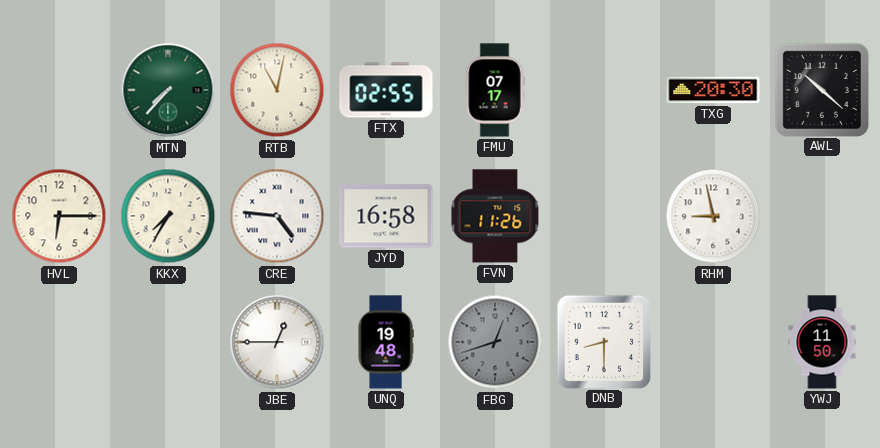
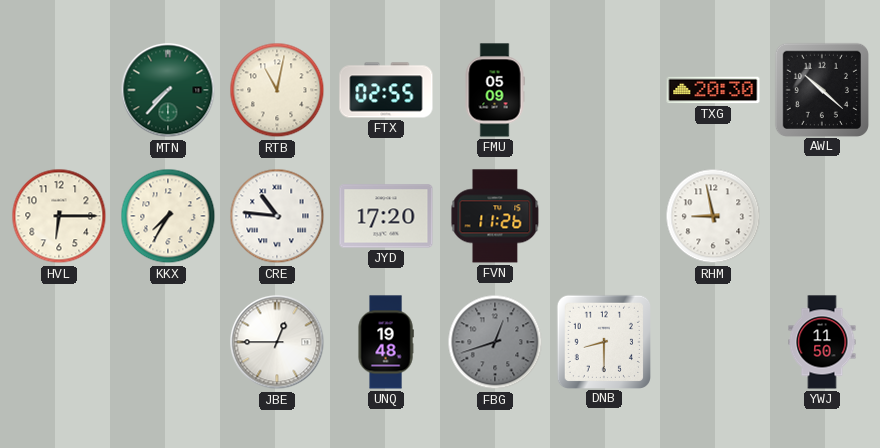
FMU: 07:17 -> 05:09
CRE: 4:46 -> 10:46
JYD: 16:58 -> 17:20
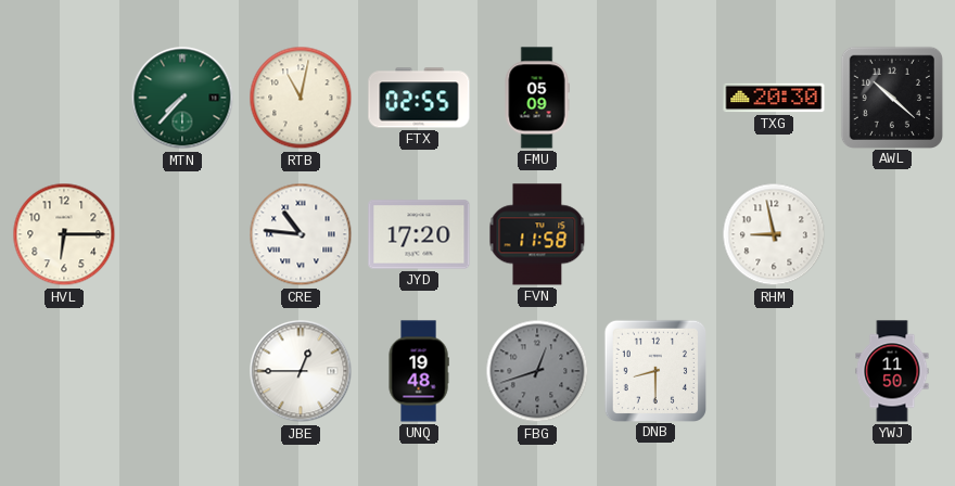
KKX: 7:35 -> none
FVN: 11:26 -> 11:58
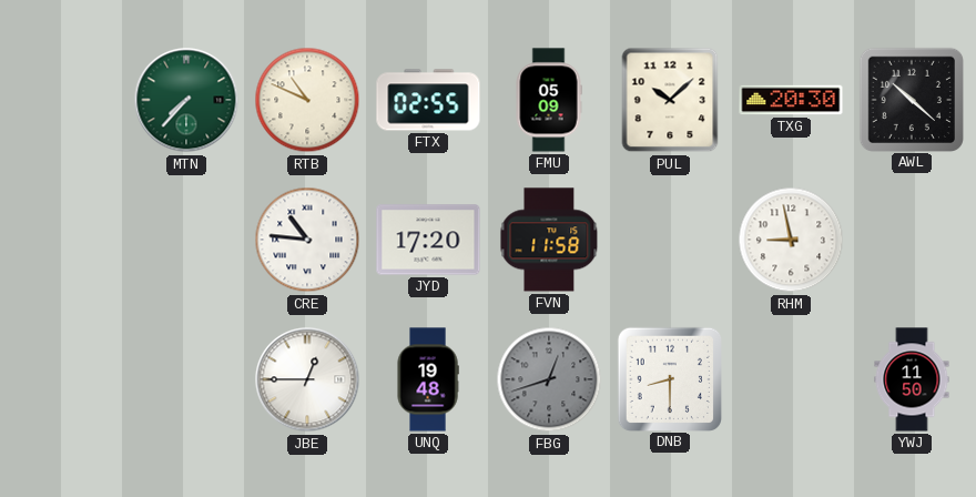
RTB: 11:02 -> 10:49
PUL: none -> 10:08
HVL: 6:15 -> none
